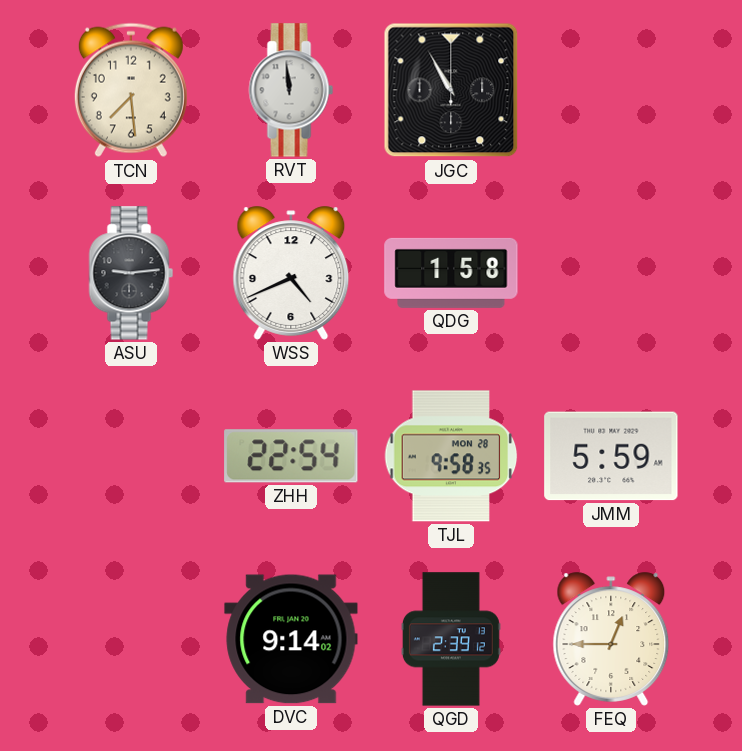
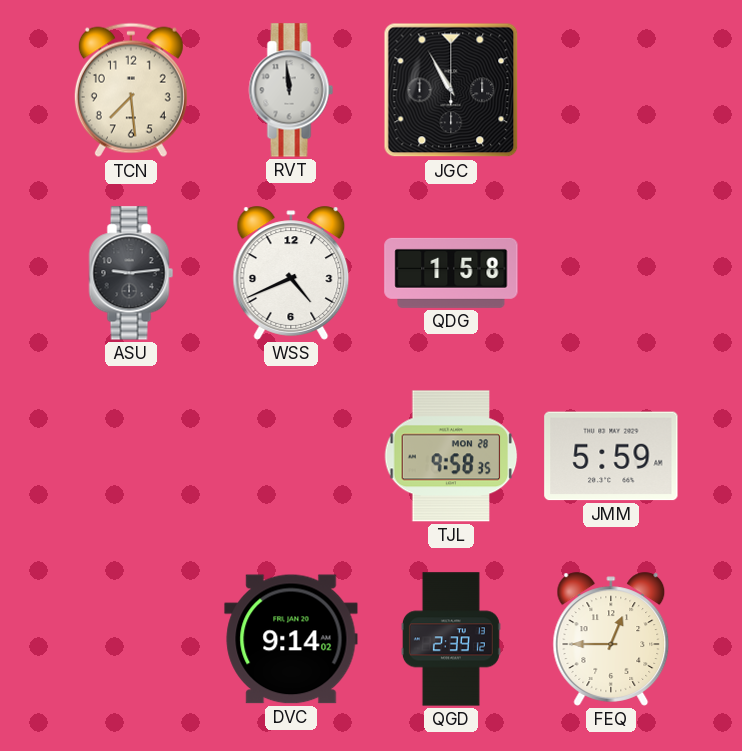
ZHH: 22:54 -> none
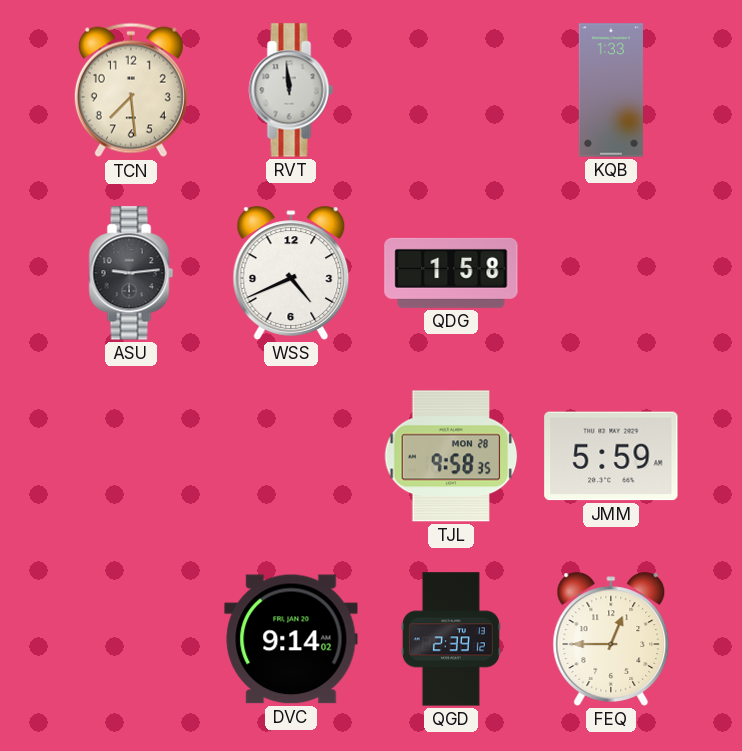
JGC: 10:55 -> none
KQB: none -> 1:33
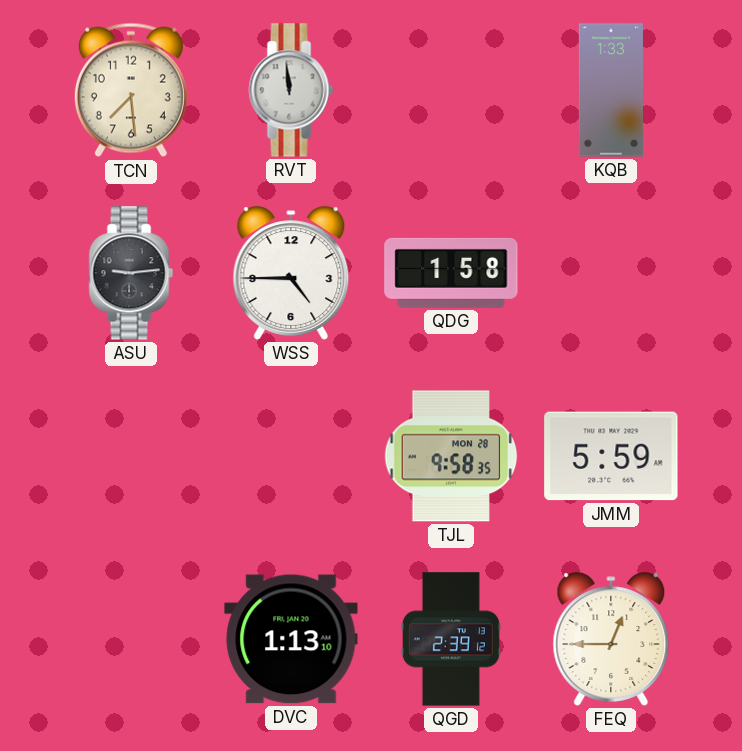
WSS: 4:41 -> 4:45
DVC: 9:14 -> 1:13
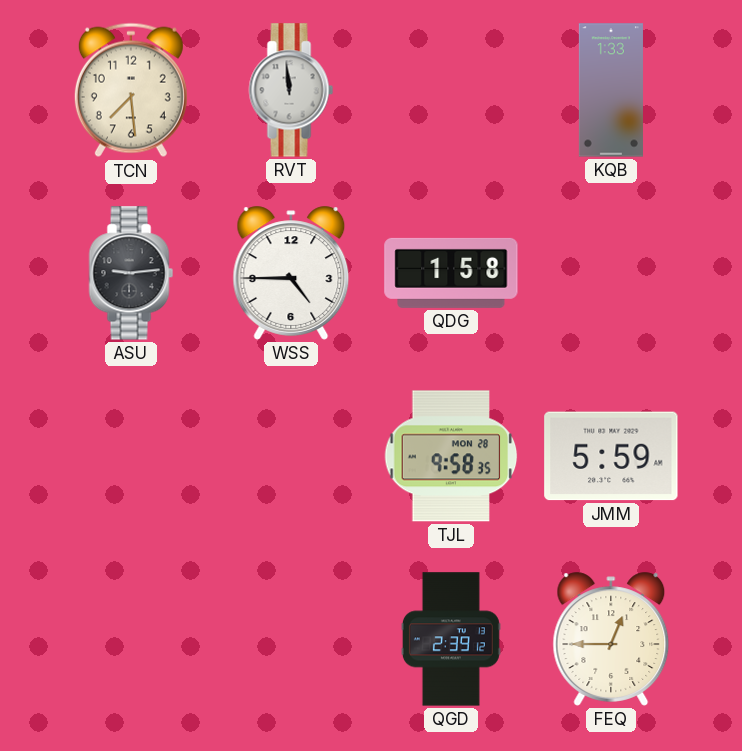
DVC: 1:13 -> none
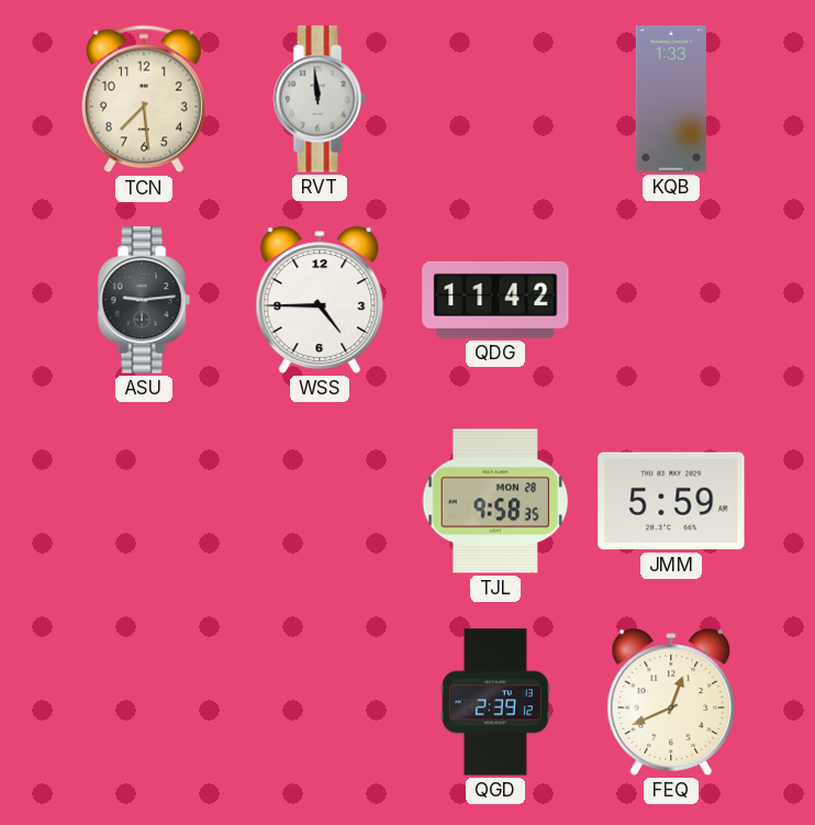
QDG: 1:58 -> 11:42
FEQ: 12:45 -> 12:41
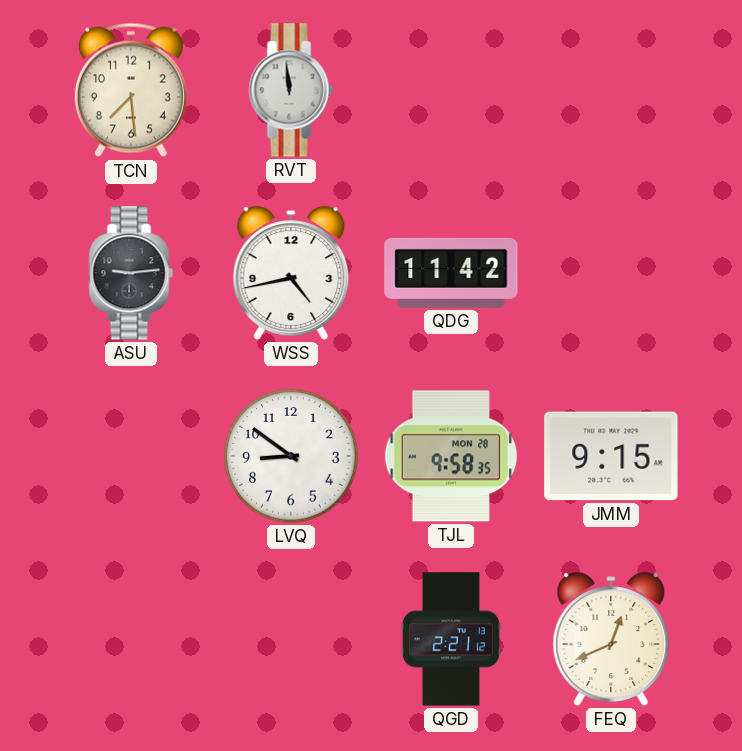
KQB: 1:33 -> none
WSS: 4:45 -> 4:43
LVQ: none -> 8:51
JMM: 5:59 -> 9:15
QGD: 2:39 -> 2:21
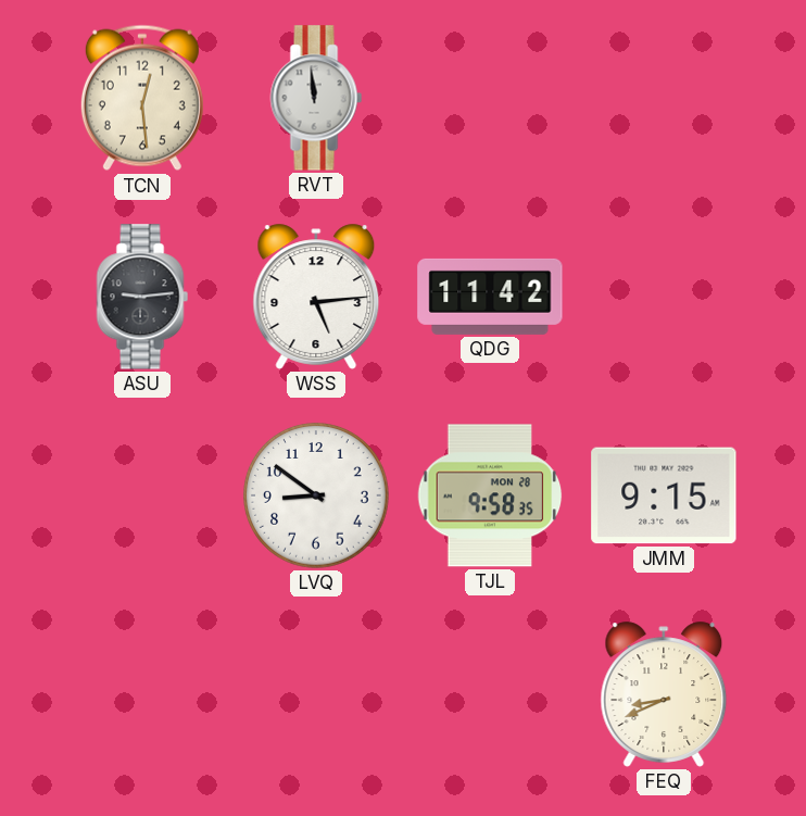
TCN: 7:29 -> 12:29
WSS: 4:43 -> 5:14
QGD: 2:21 -> none
FEQ: 12:41 -> 8:41
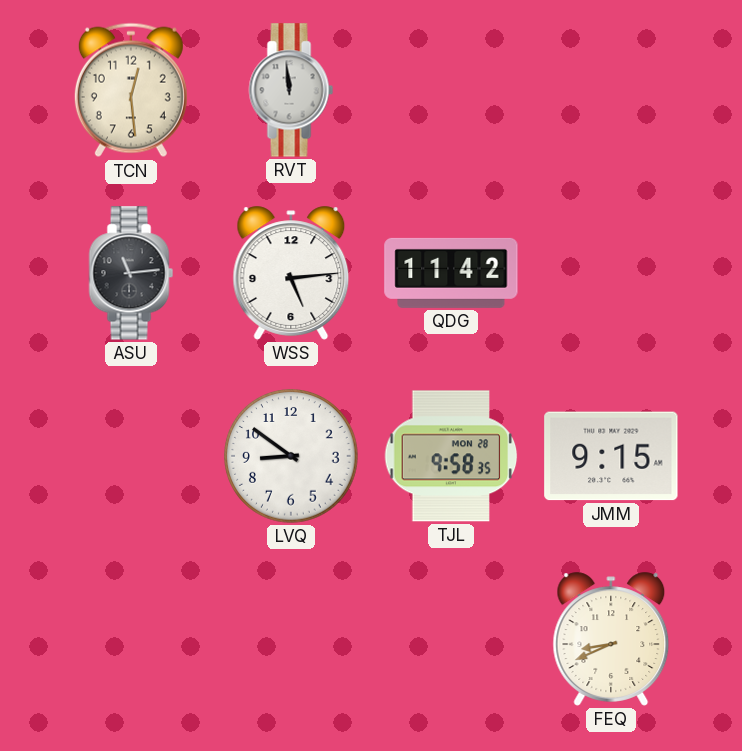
ASU: 9:14 -> 11:14
